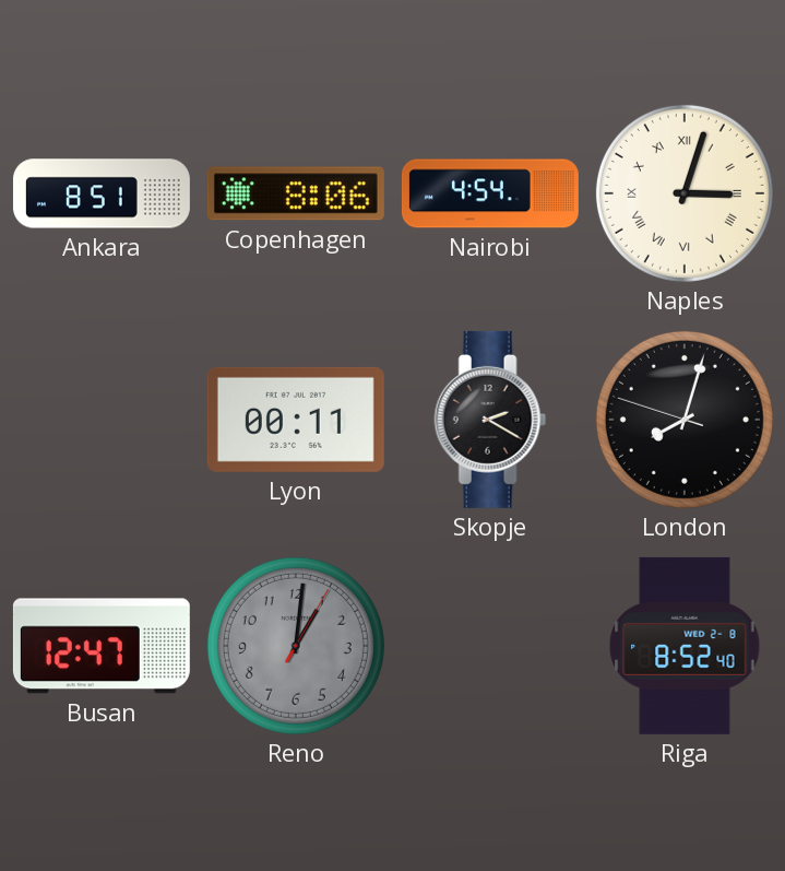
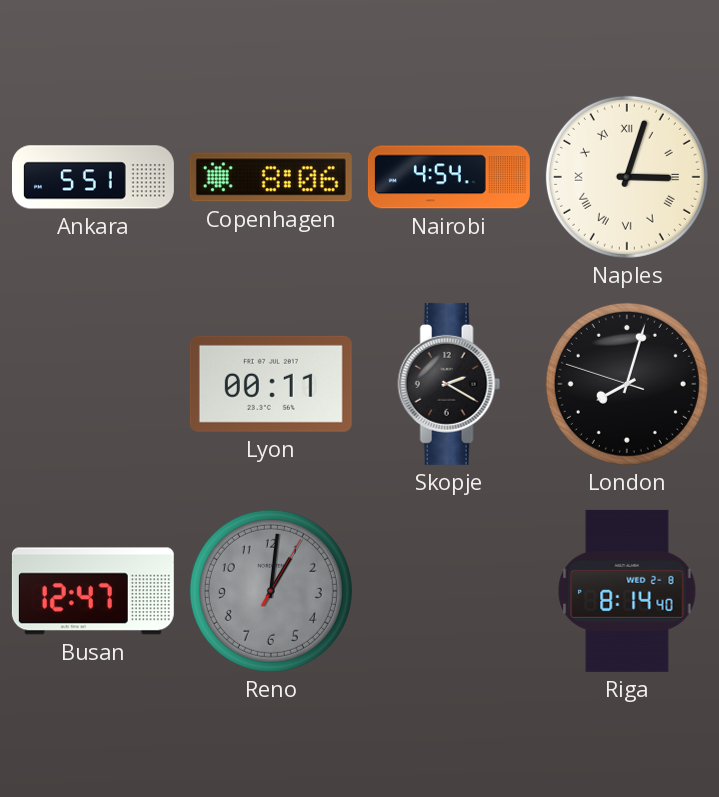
Ankara: 8:51 -> 5:51
Riga: 8:52 -> 8:14
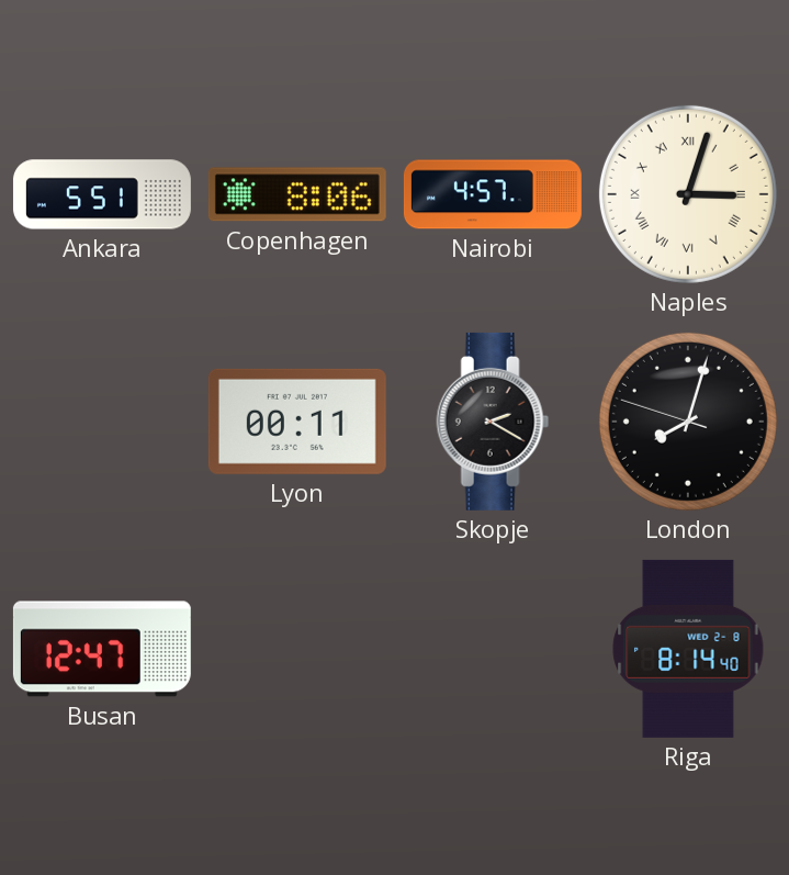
Nairobi: 4:54 -> 4:57
Reno: 1:01 -> none
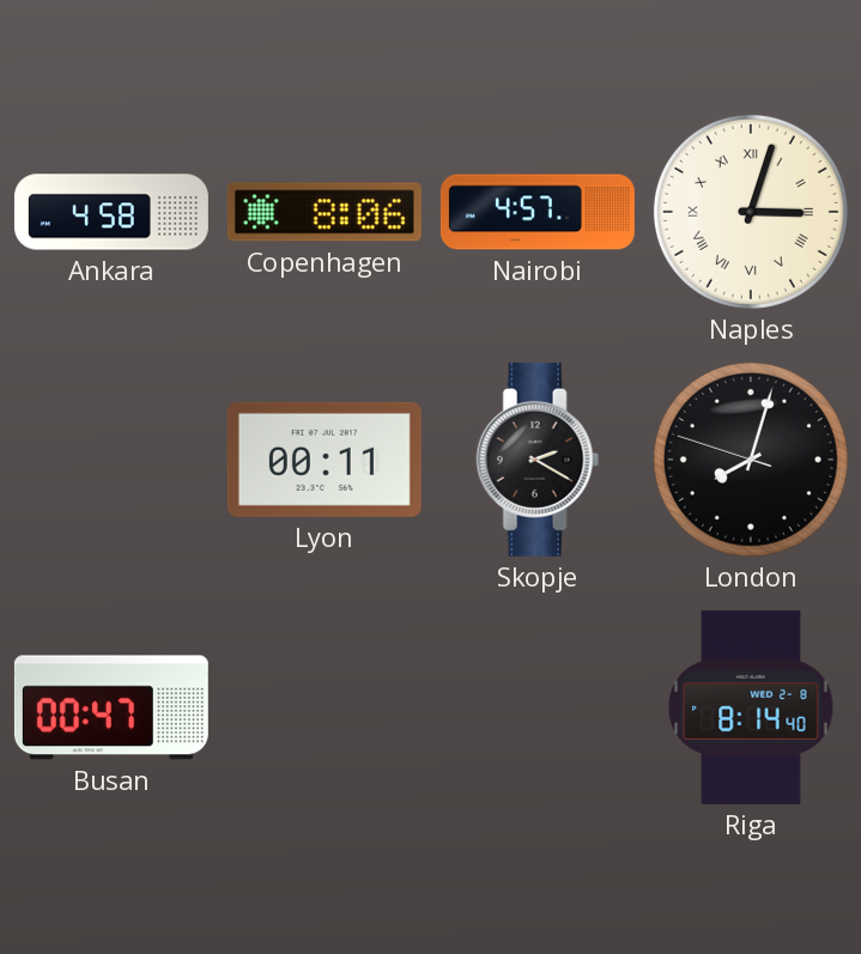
Ankara: 5:51 -> 4:58
Busan: 12:47 -> 00:47
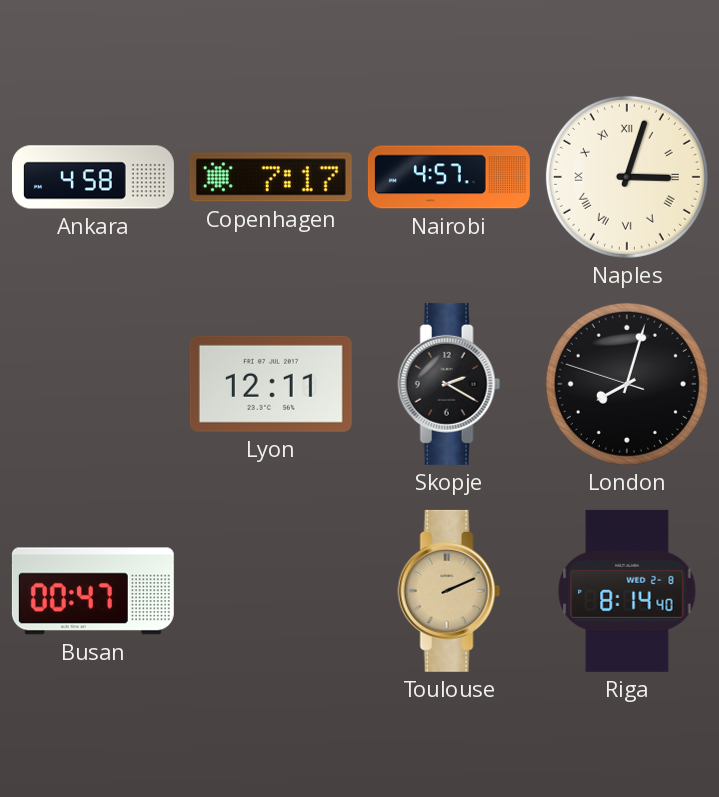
Copenhagen: 8:06 -> 7:17
Lyon: 00:11 -> 12:11
Toulouse: none -> 2:11
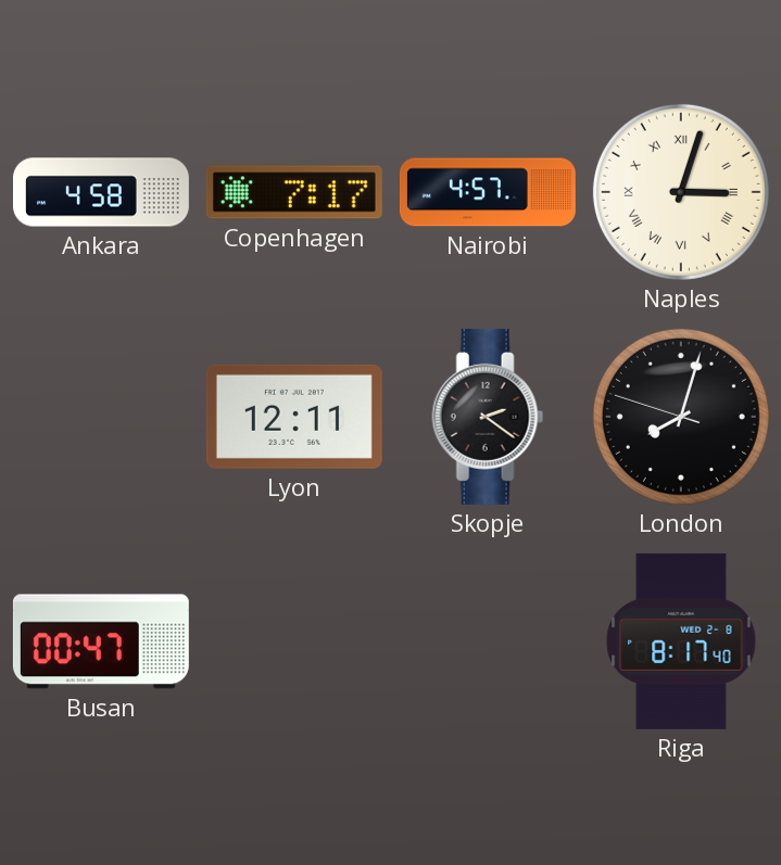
Skopje: 2:20 -> 2:21
Toulouse: 2:11 -> none
Riga: 8:14 -> 8:17
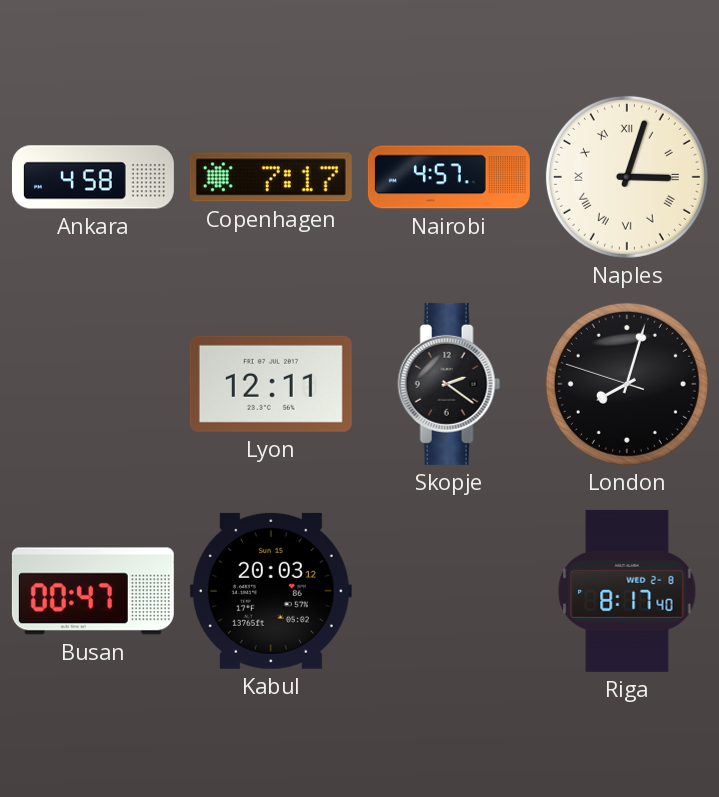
Kabul: none -> 20:03
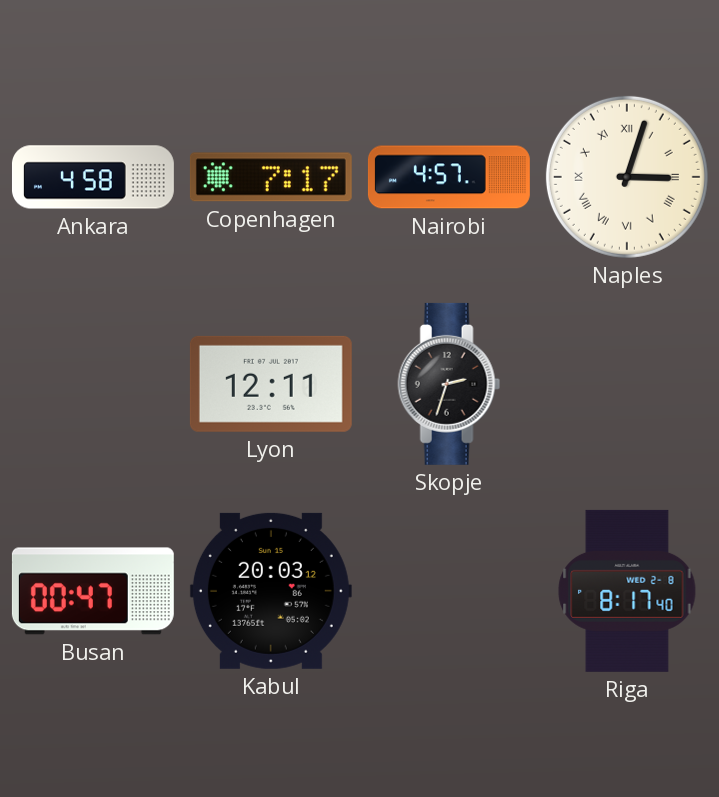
Skopje: 2:21 -> 2:33
London: 8:02 -> none
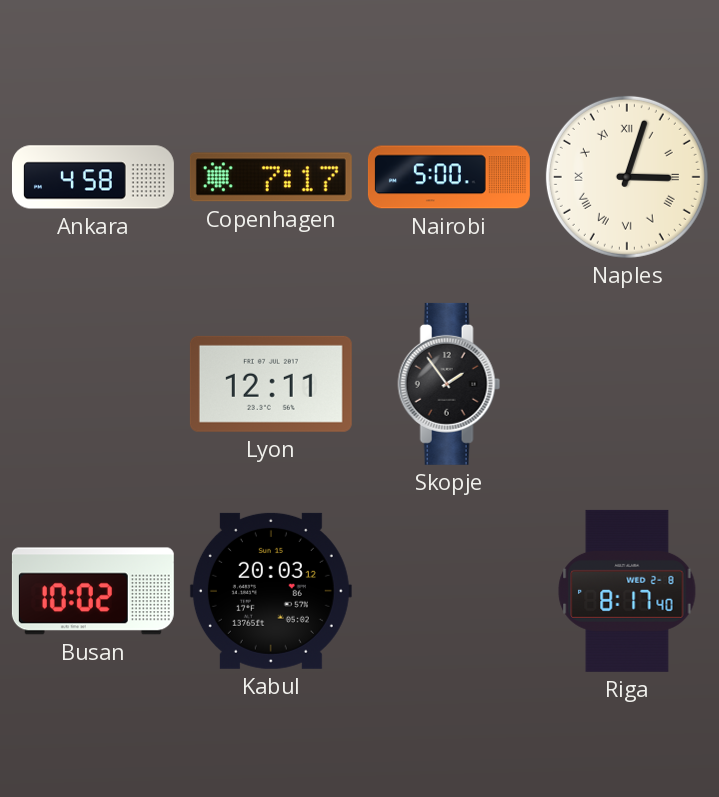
Nairobi: 4:57 -> 5:00
Skopje: 2:33 -> 1:54
Busan: 00:47 -> 10:02
